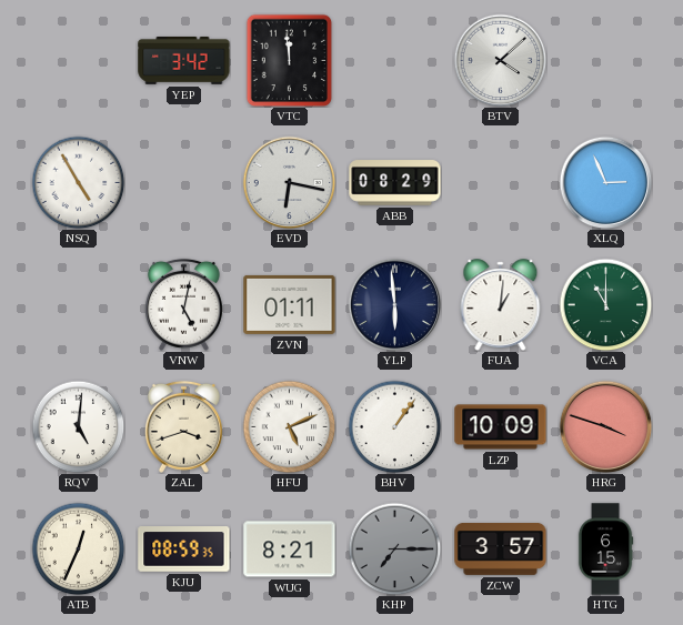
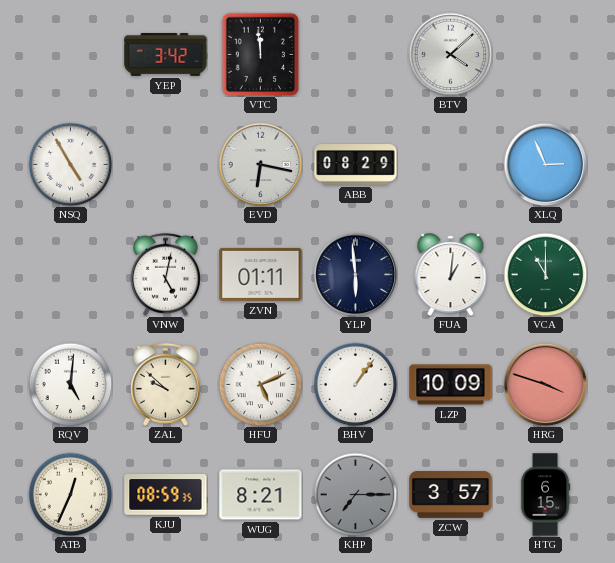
ZAL: 3:42 -> 9:52
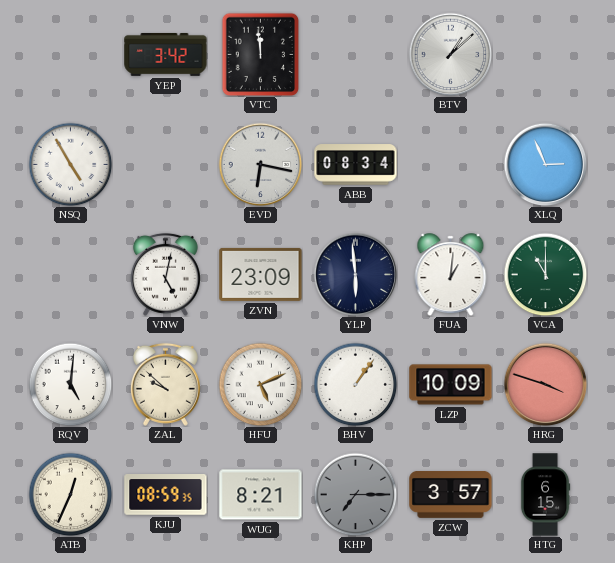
BTV: 4:08 -> 1:08
ABB: 08:29 -> 08:34
ZVN: 01:11 -> 23:09
